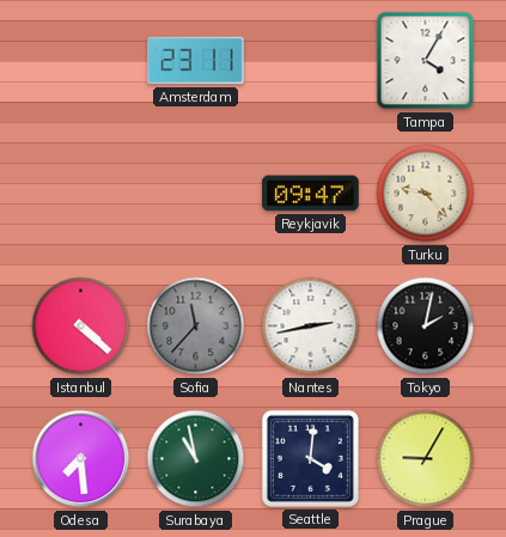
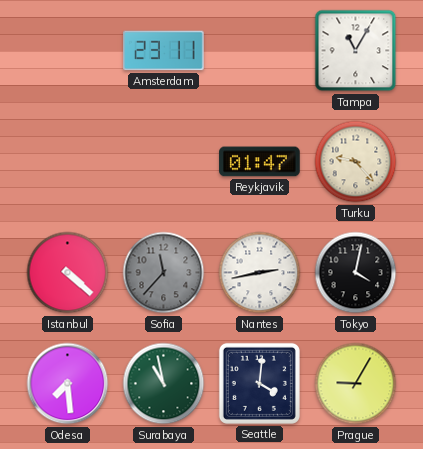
Tampa: 4:05 -> 11:05
Reykjavik: 09:47 -> 01:47
Tokyo: 2:02 -> 4:02
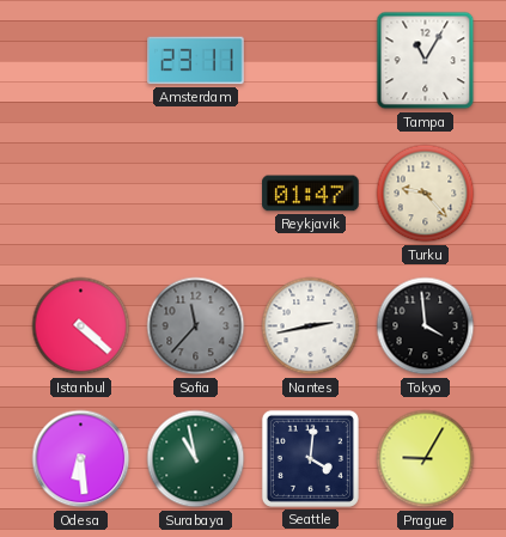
Tokyo: 4:02 -> 3:59
Odesa: 7:29 -> 6:29
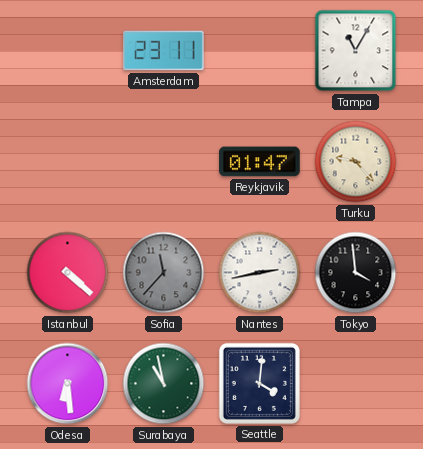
Prague: 9:05 -> none
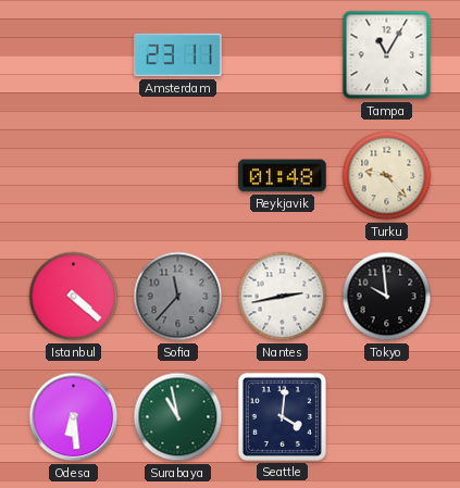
Reykjavik: 01:47 -> 01:48
Tokyo: 3:59 -> 9:59
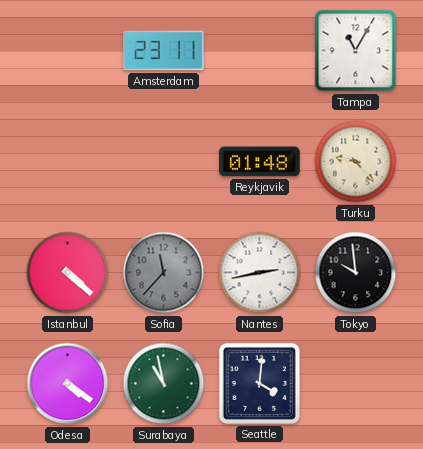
Odesa: 6:29 -> 4:21
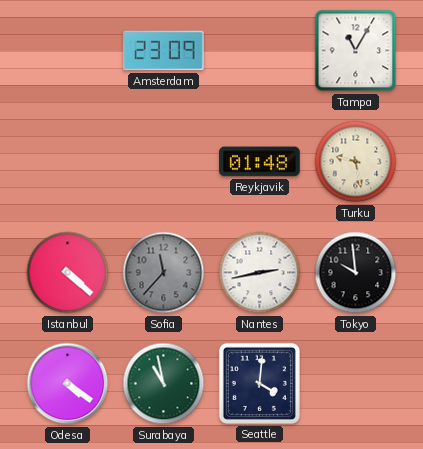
Amsterdam: 23:11 -> 23:09
Turku: 9:23 -> 9:28
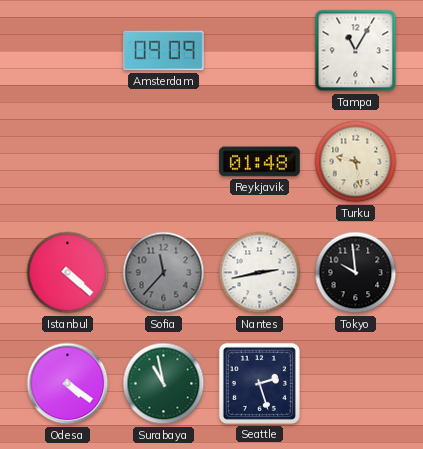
Amsterdam: 23:09 -> 09:09
Seattle: 4:01 -> 2:27
